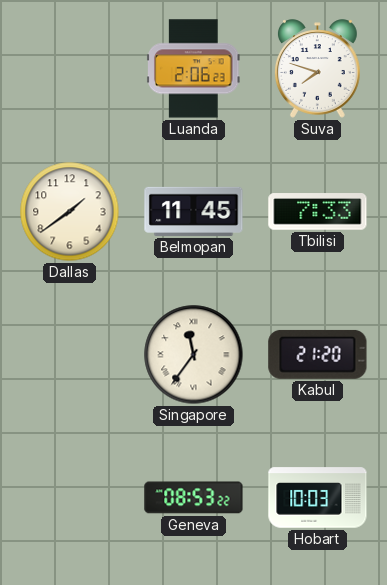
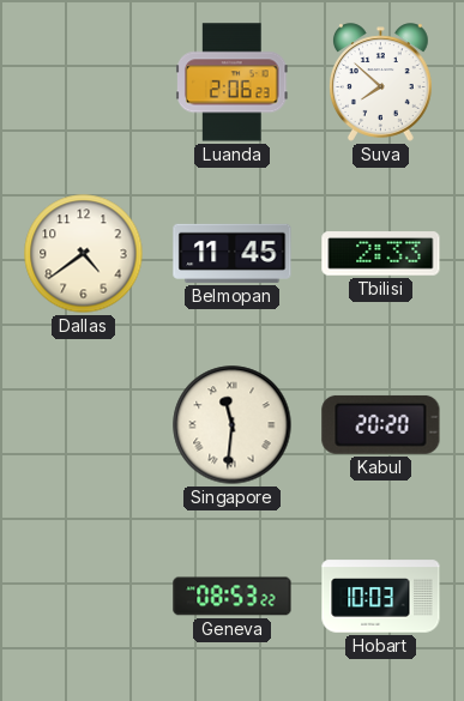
Suva: 7:48 -> 7:52
Dallas: 1:39 -> 4:39
Tbilisi: 7:33 -> 2:33
Singapore: 11:36 -> 11:31
Kabul: 21:20 -> 20:20
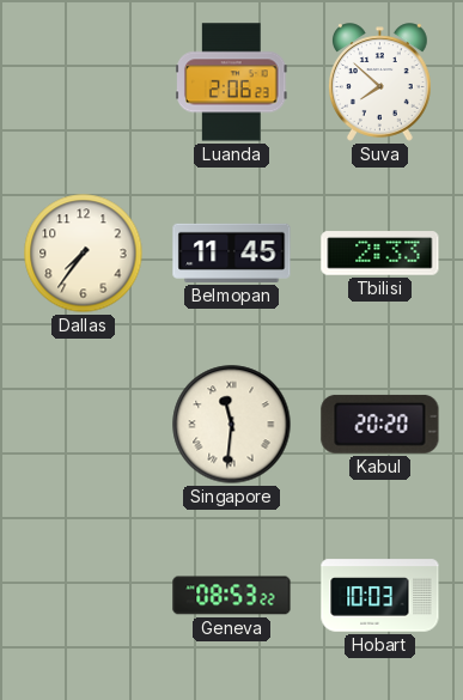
Dallas: 4:39 -> 7:36
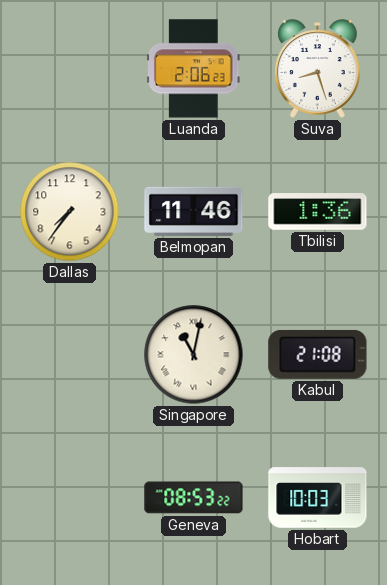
Suva: 7:52 -> 8:27
Belmopan: 11:45 -> 11:46
Tbilisi: 2:33 -> 1:36
Singapore: 11:31 -> 11:02
Kabul: 20:20 -> 21:08
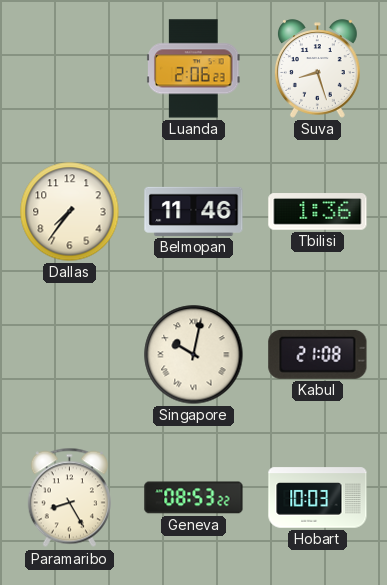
Singapore: 11:02 -> 10:02
Paramaribo: none -> 8:25
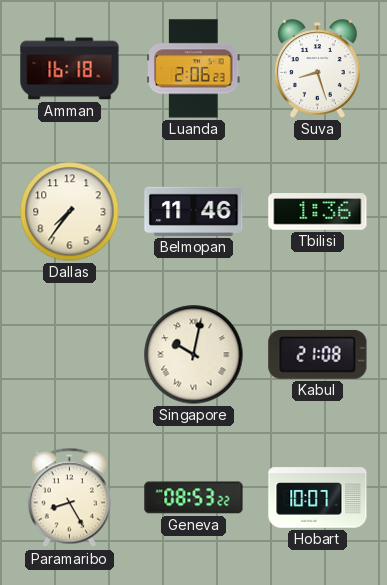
Amman: none -> 16:18
Hobart: 10:03 -> 10:07
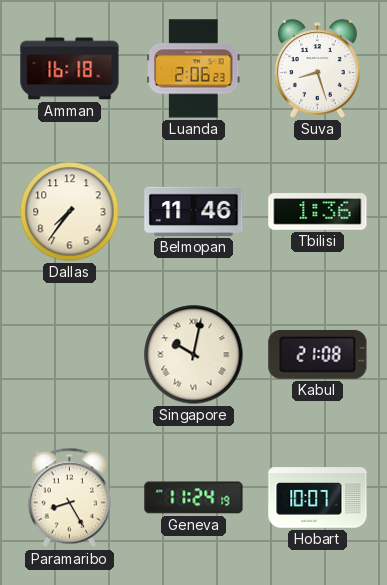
Geneva: 08:53 -> 11:24
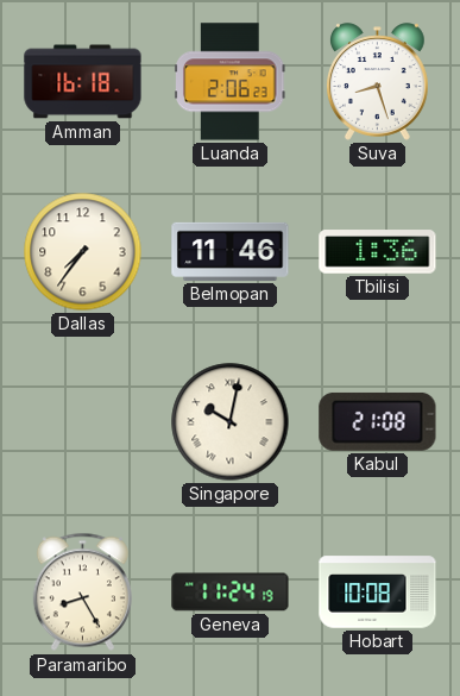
Hobart: 10:07 -> 10:08
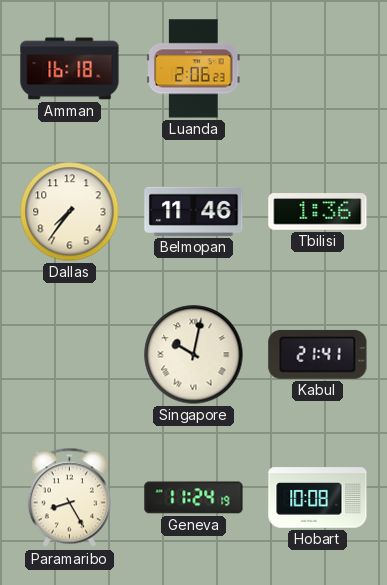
Suva: 8:27 -> none
Kabul: 21:08 -> 21:41
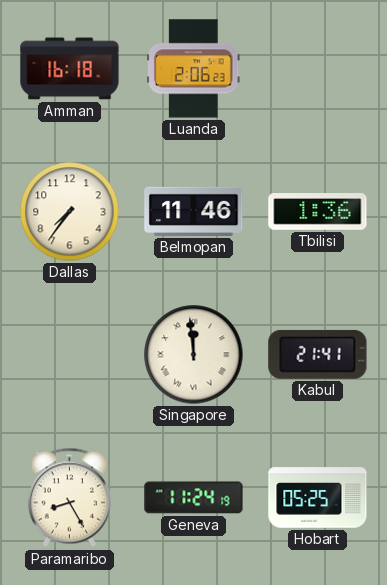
Singapore: 10:02 -> 11:59
Hobart: 10:08 -> 05:25
